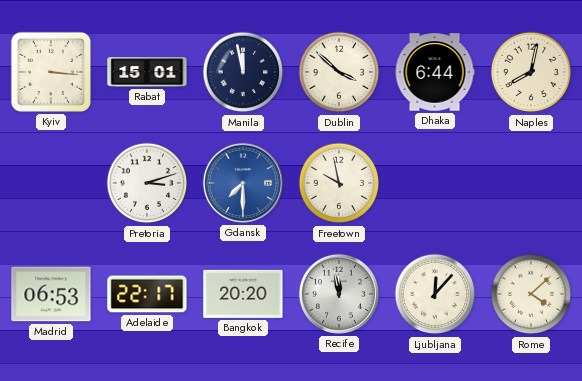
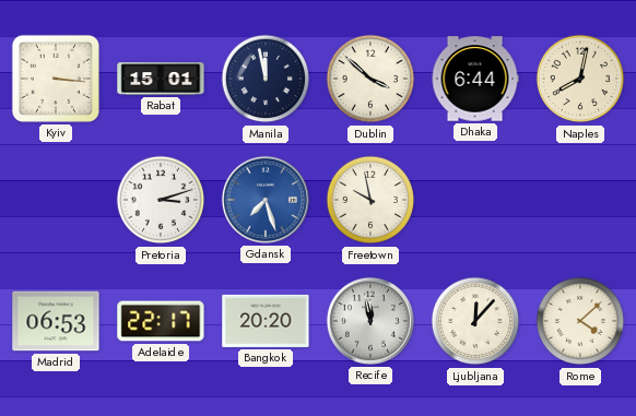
Gdansk: 7:30 -> 7:27
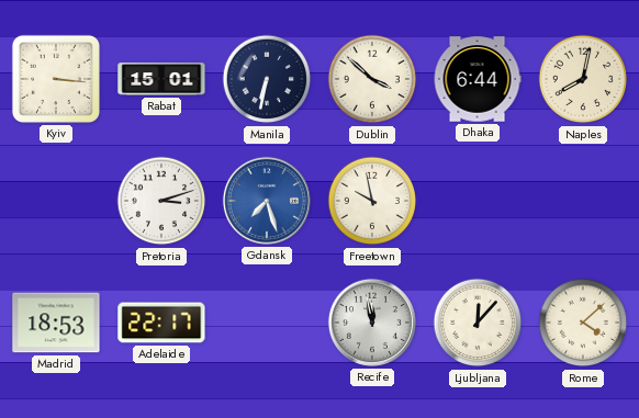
Manila: 11:58 -> 6:32
Madrid: 06:53 -> 18:53
Bangkok: 20:20 -> none
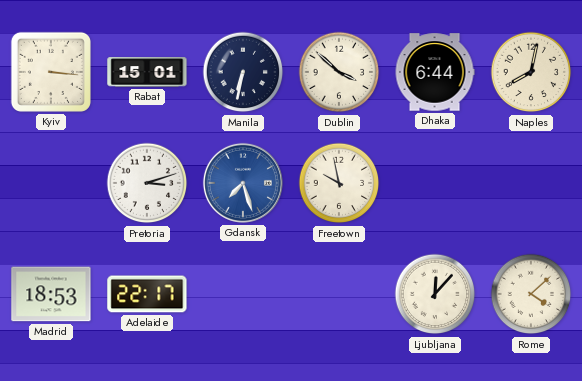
Recife: 11:58 -> none
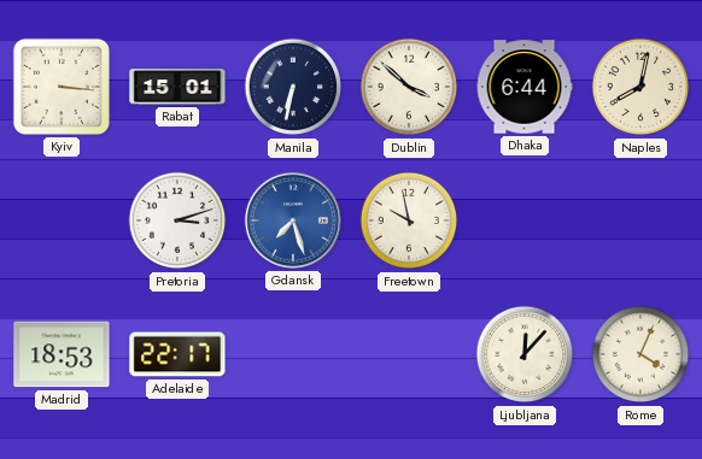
Rome: 4:08 -> 4:04
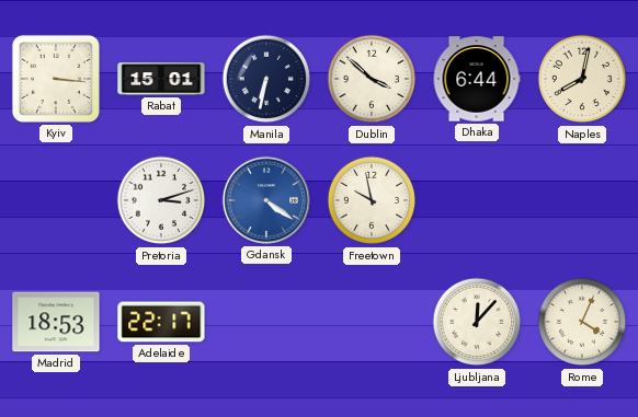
Gdansk: 7:27 -> 4:21
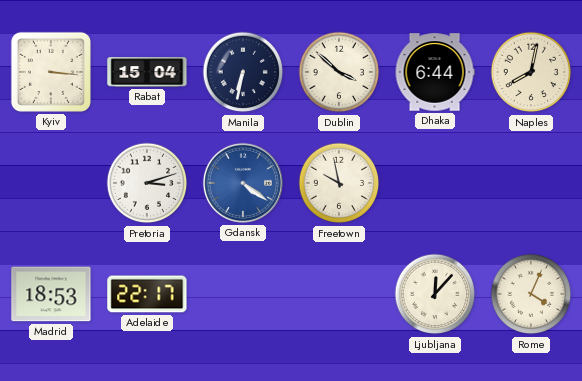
Rabat: 15:01 -> 15:04
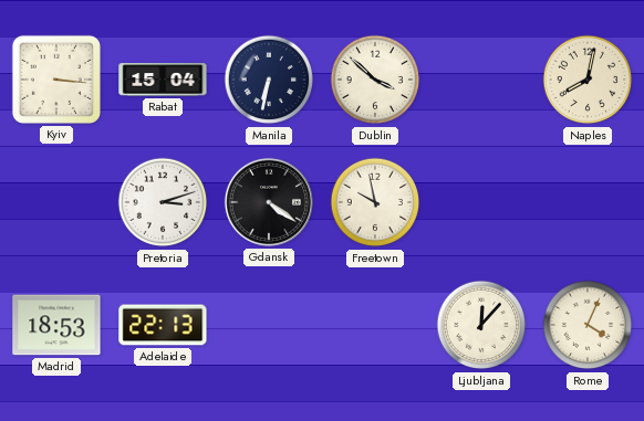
Dhaka: 6:44 -> none
Gdansk dial: blue -> black
Adelaide: 22:17 -> 22:13
